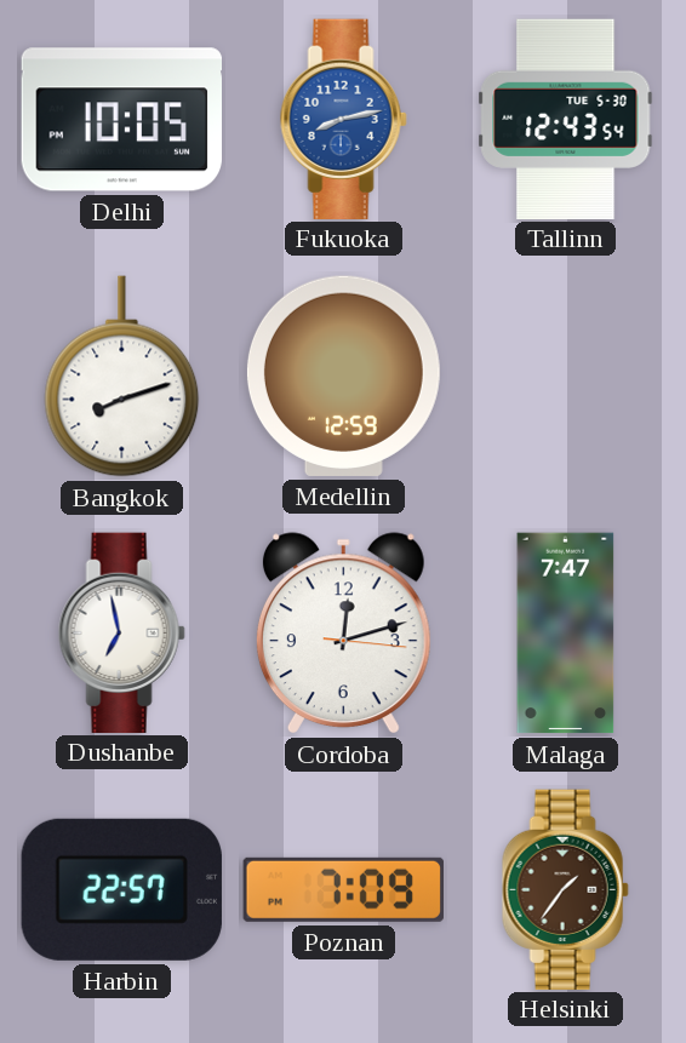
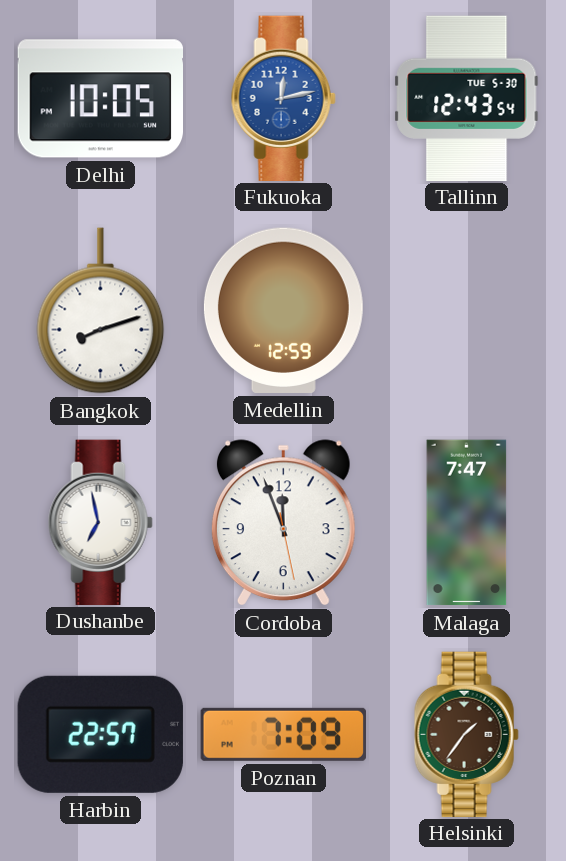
Fukuoka: 8:13 -> 12:13
Cordoba: 12:12 -> 11:56
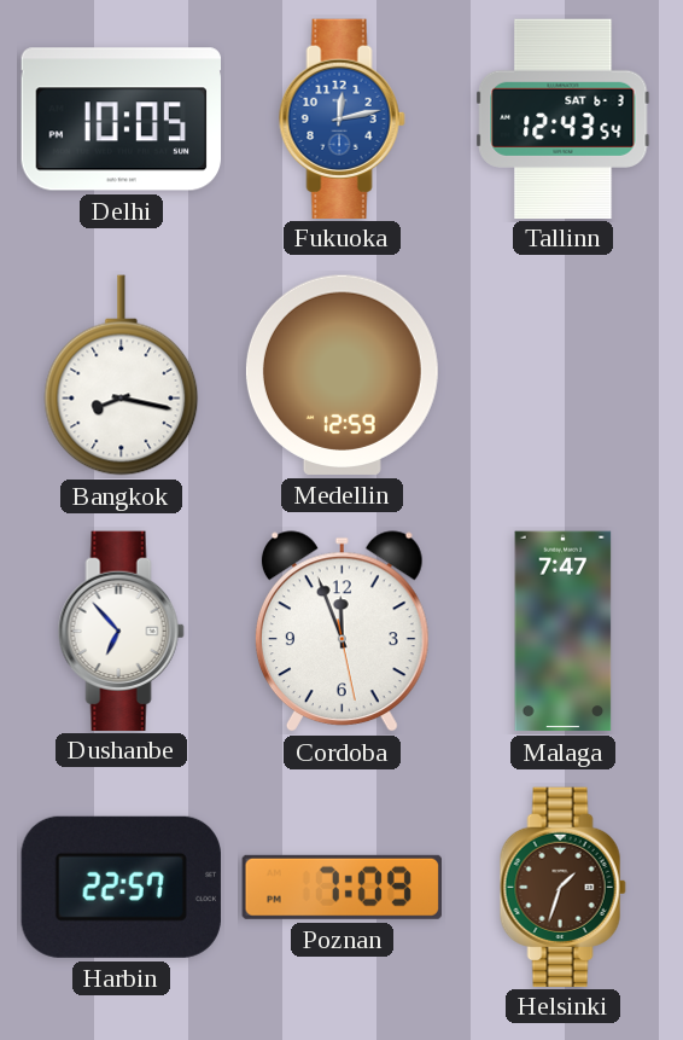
Tallinn date: TUE 5-30 -> SAT 6-3
Bangkok: 8:12 -> 8:17
Dushanbe: 6:58 -> 6:53
Helsinki: 1:36 -> 1:33
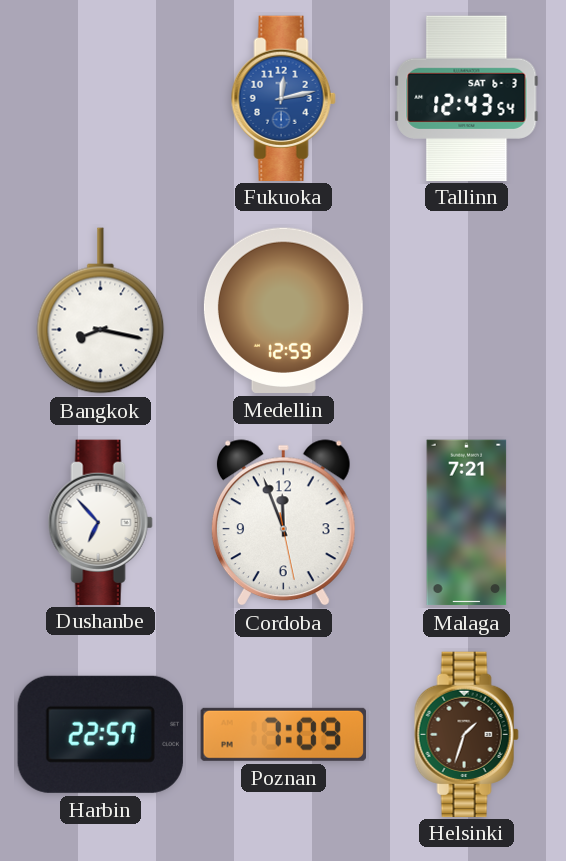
Delhi: 10:05 -> none
Malaga: 7:47 -> 7:21
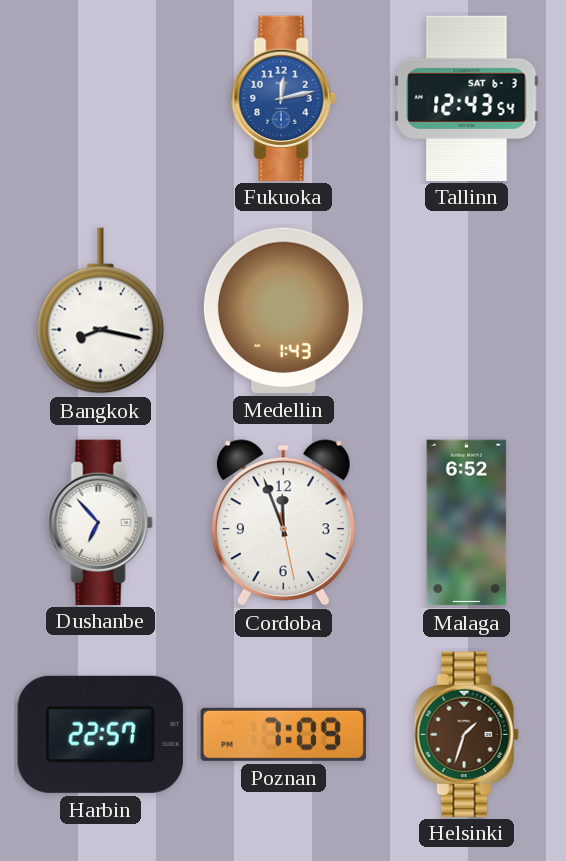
Medellin: 12:59 -> 1:43
Malaga: 7:21 -> 6:52
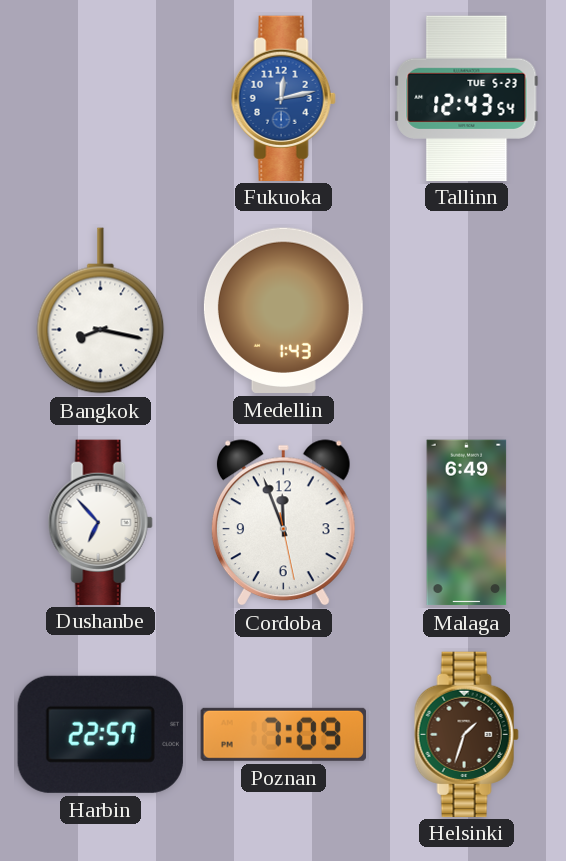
Tallinn date: SAT 6-3 -> TUE 5-23
Malaga: 6:52 -> 6:49
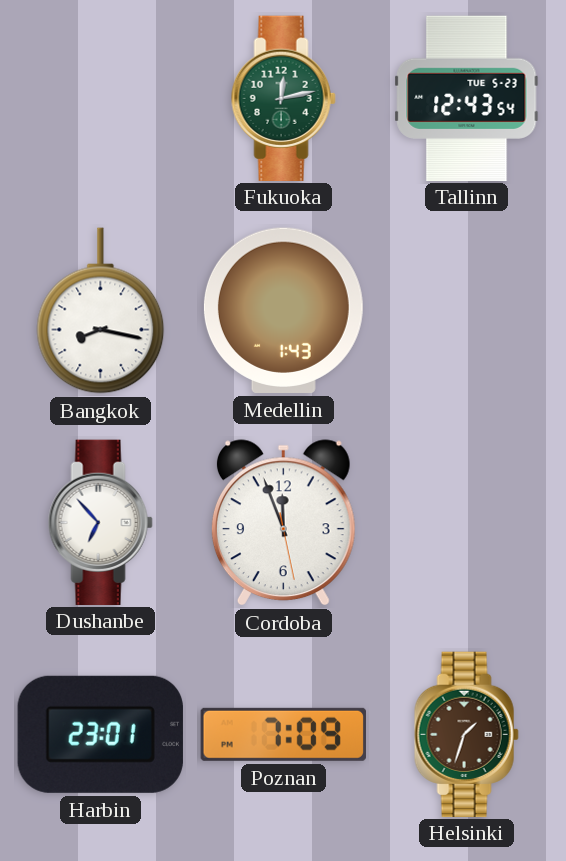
Fukuoka dial: blue -> green
Malaga: 6:49 -> none
Harbin: 22:57 -> 23:01
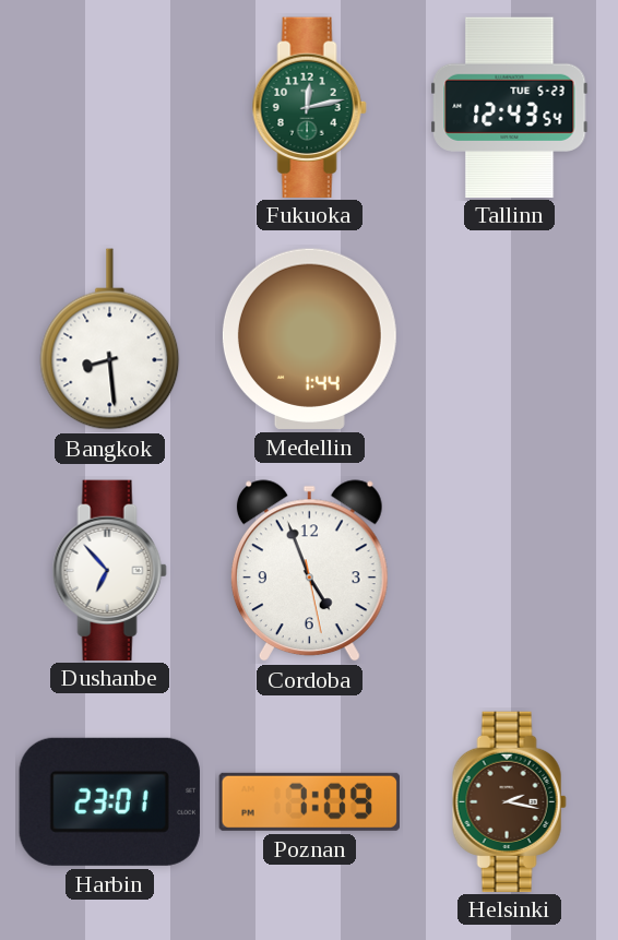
Bangkok: 8:17 -> 8:29
Medellin: 1:43 -> 1:44
Cordoba: 11:56 -> 4:56
Helsinki: 1:33 -> 2:17
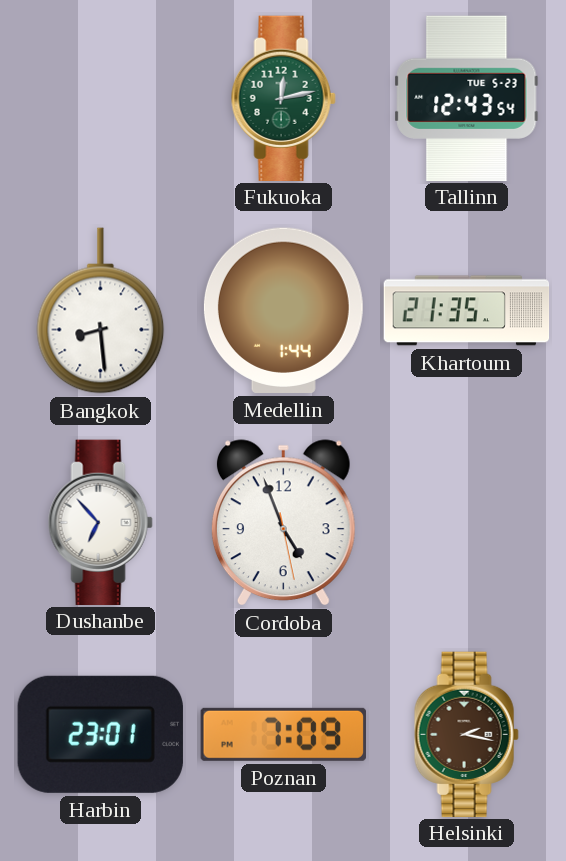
Khartoum: none -> 21:35
